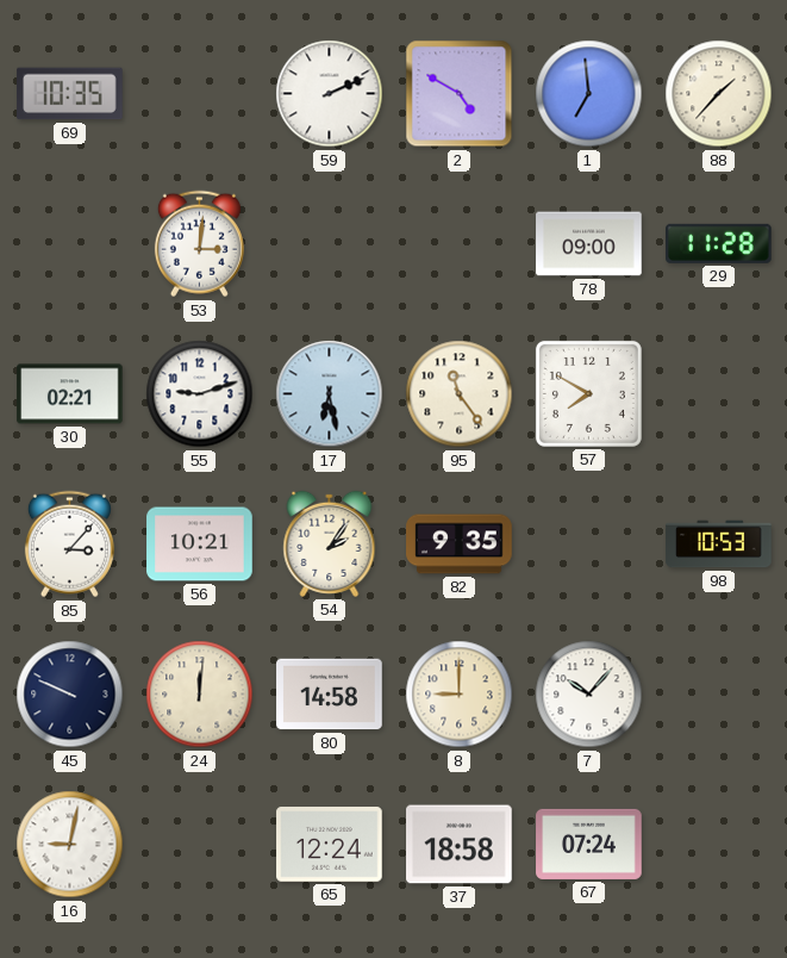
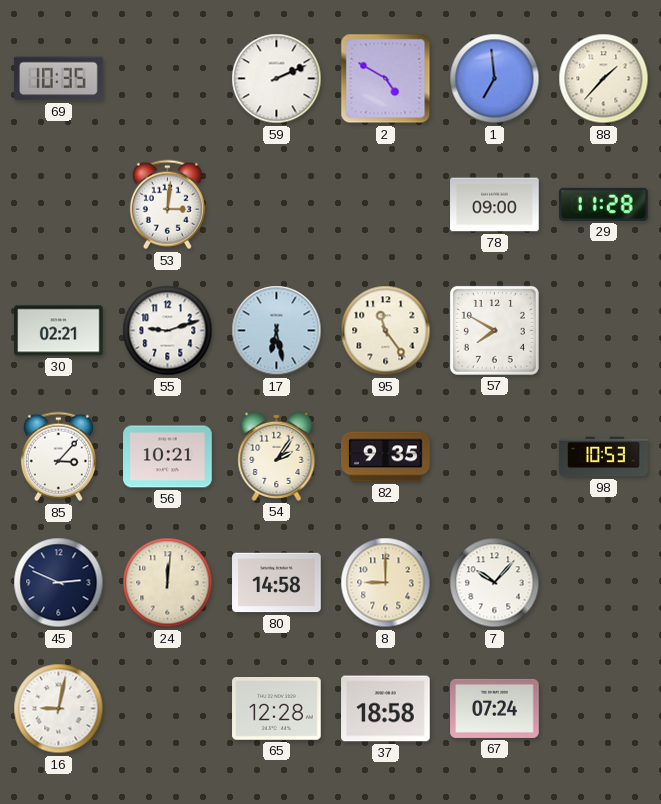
45: 9:49 -> 2:49
65: 12:24 -> 12:28
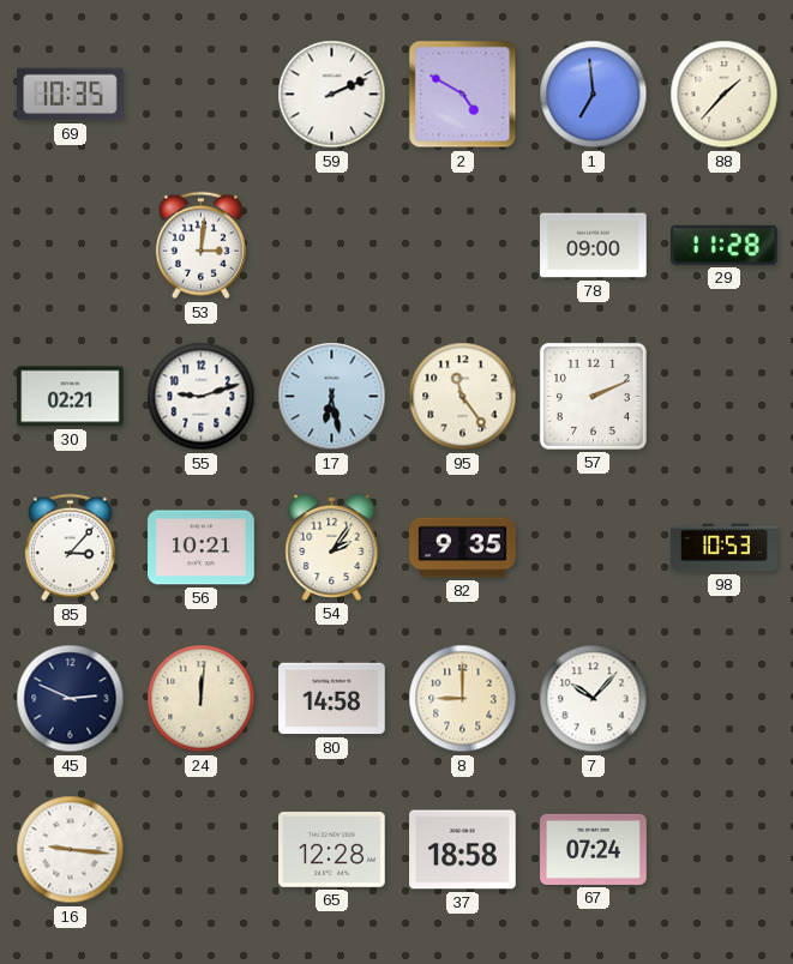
57: 7:50 -> 2:11
16: 9:02 -> 9:16
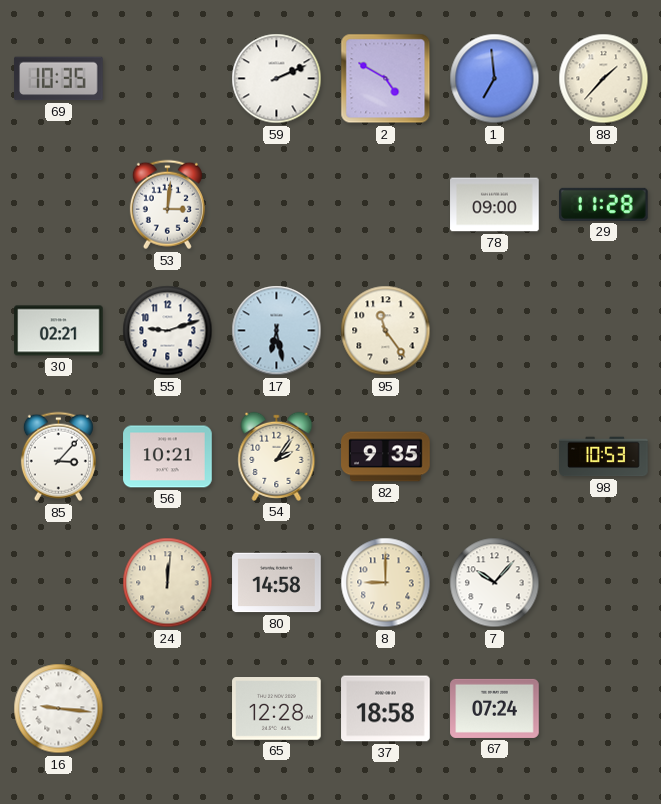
57: 2:11 -> none
45: 2:49 -> none
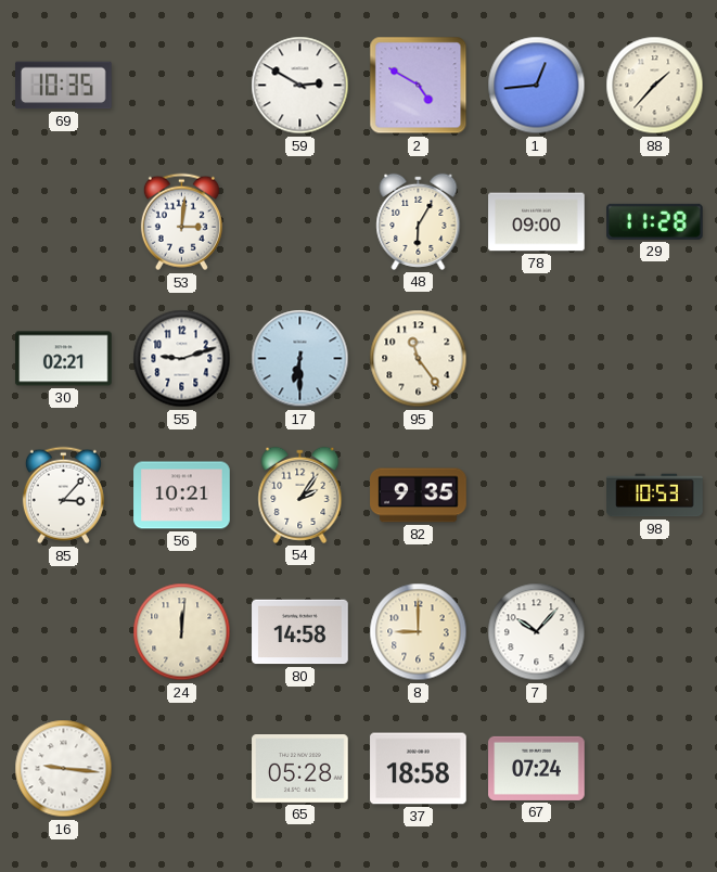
59: 2:11 -> 2:50
1: 6:59 -> 12:44
48: none -> 6:05
17: 6:28 -> 6:30
65: 12:28 -> 05:28
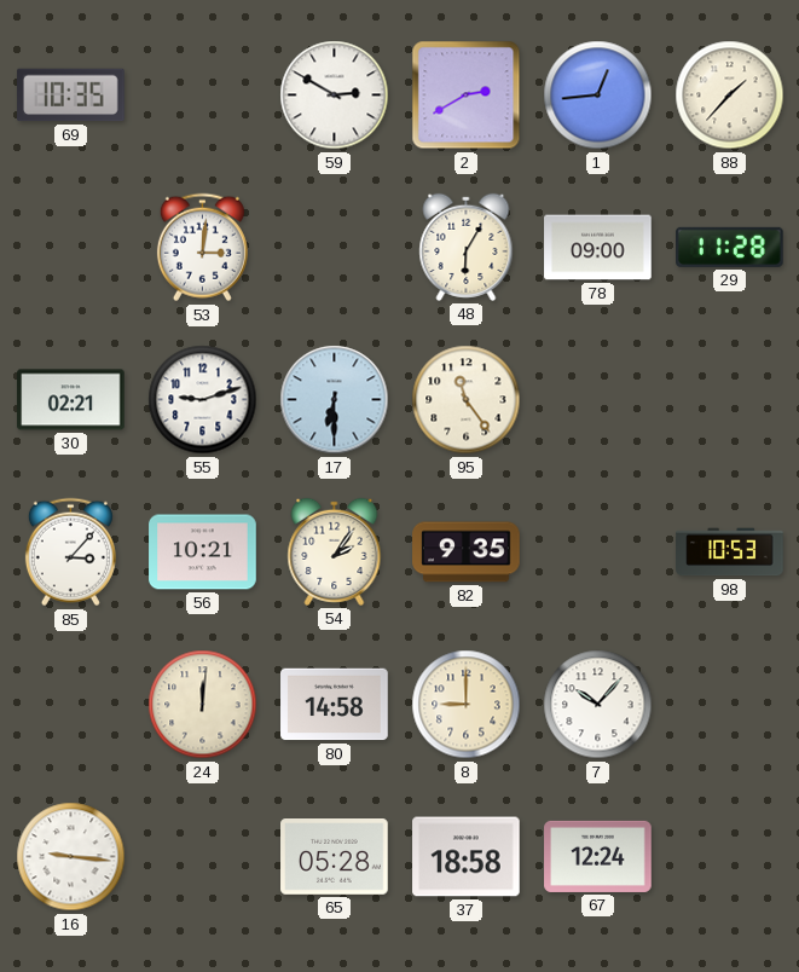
2: 4:50 -> 2:40
67: 07:24 -> 12:24
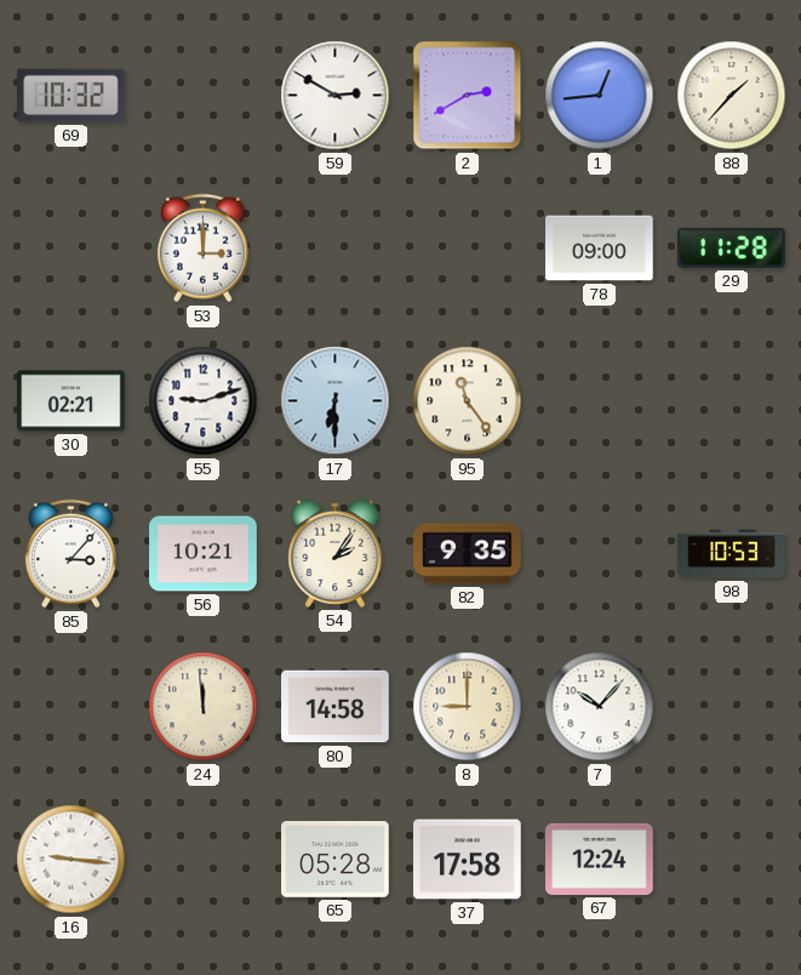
69: 10:35 -> 10:32
53: 3:01 -> 3:00
48: 6:05 -> none
24: 12:01 -> 11:59
37: 18:58 -> 17:58
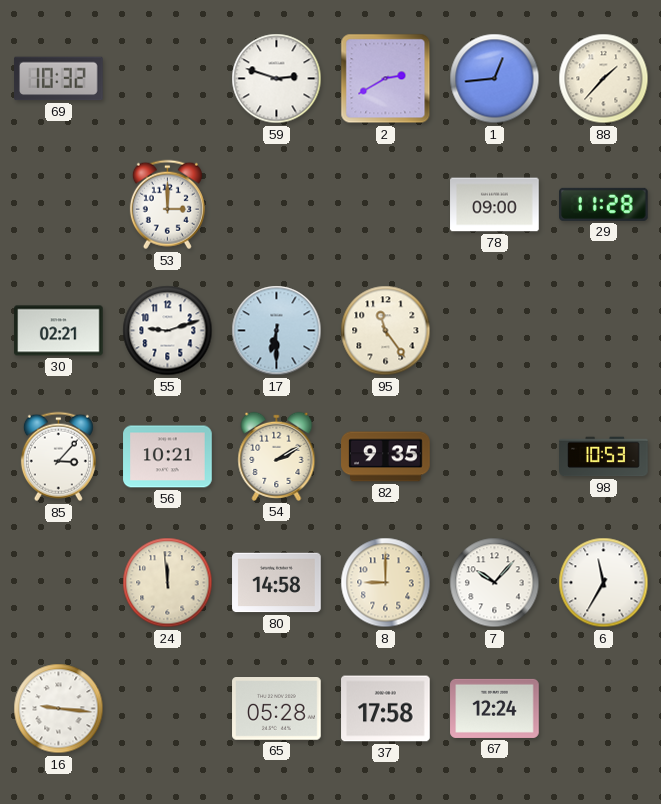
59: 2:50 -> 2:48
54: 2:06 -> 2:10
6: none -> 11:35
